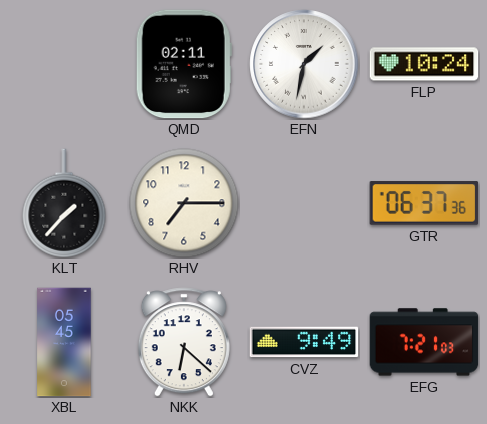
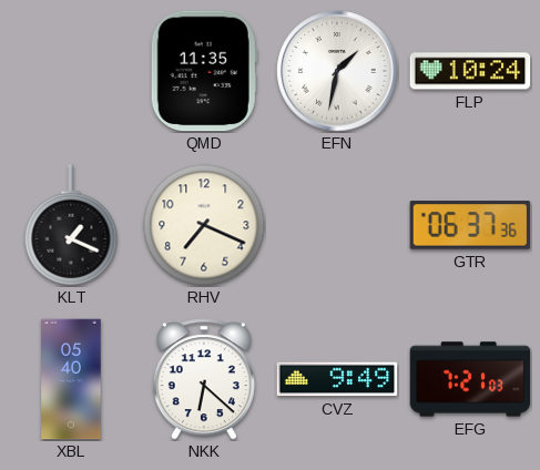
QMD: 02:11 -> 11:35
KLT: 1:37 -> 1:19
RHV: 7:15 -> 7:19
XBL: 05:45 -> 05:40
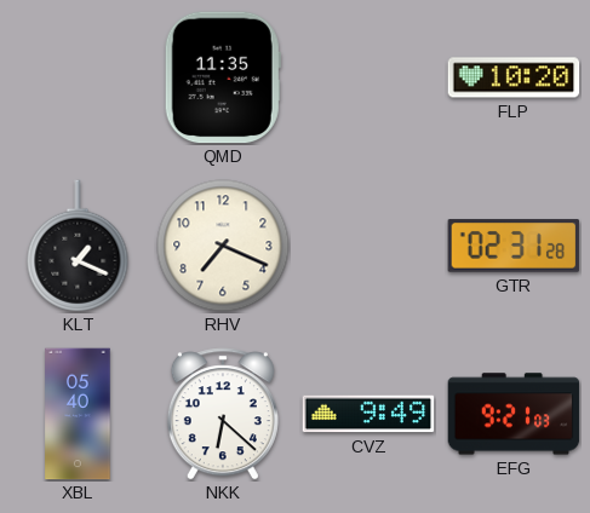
EFN: 1:32 -> none
FLP: 10:24 -> 10:20
GTR: 06:37 -> 02:31
EFG: 7:21 -> 9:21
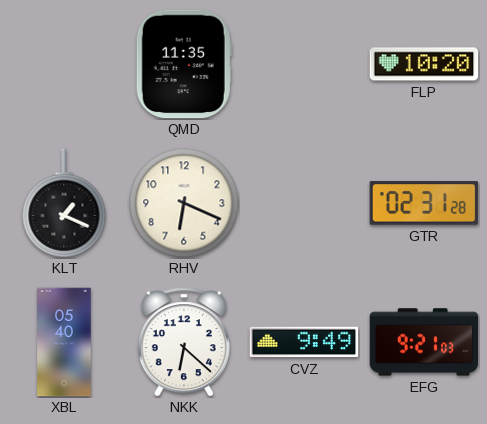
RHV: 7:19 -> 6:19
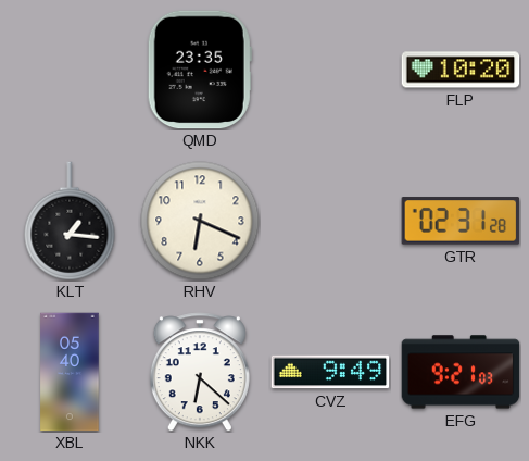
QMD: 11:35 -> 23:35
KLT: 1:19 -> 1:16
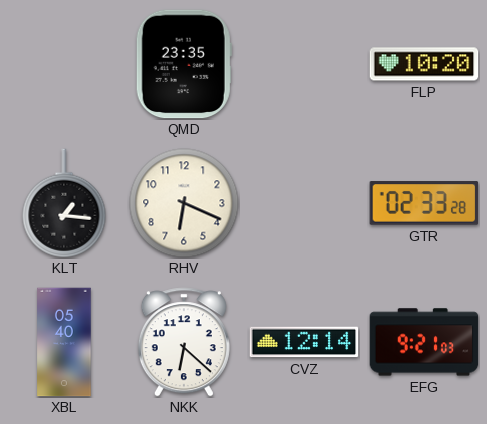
GTR: 02:31 -> 02:33
CVZ: 9:49 -> 12:14
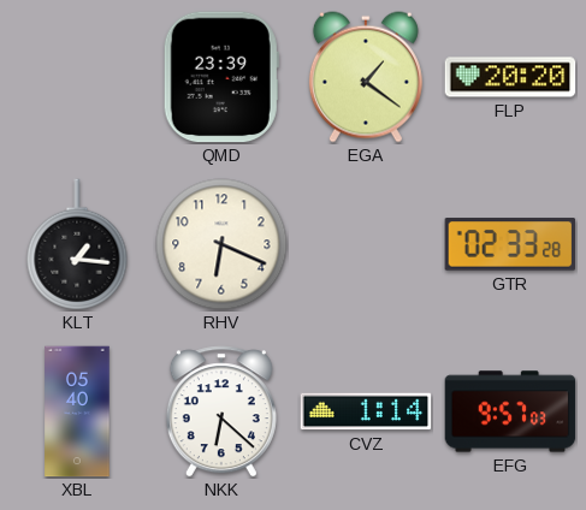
QMD: 23:35 -> 23:39
EGA: none -> 1:21
FLP: 10:20 -> 20:20
CVZ: 12:14 -> 1:14
EFG: 9:21 -> 9:57
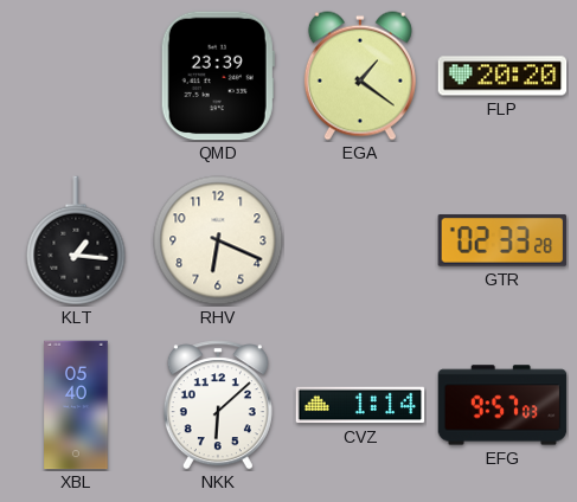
NKK: 6:22 -> 6:08
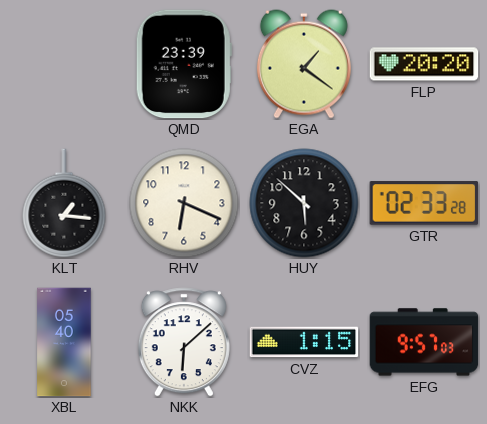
HUY: none -> 5:52
CVZ: 1:14 -> 1:15
